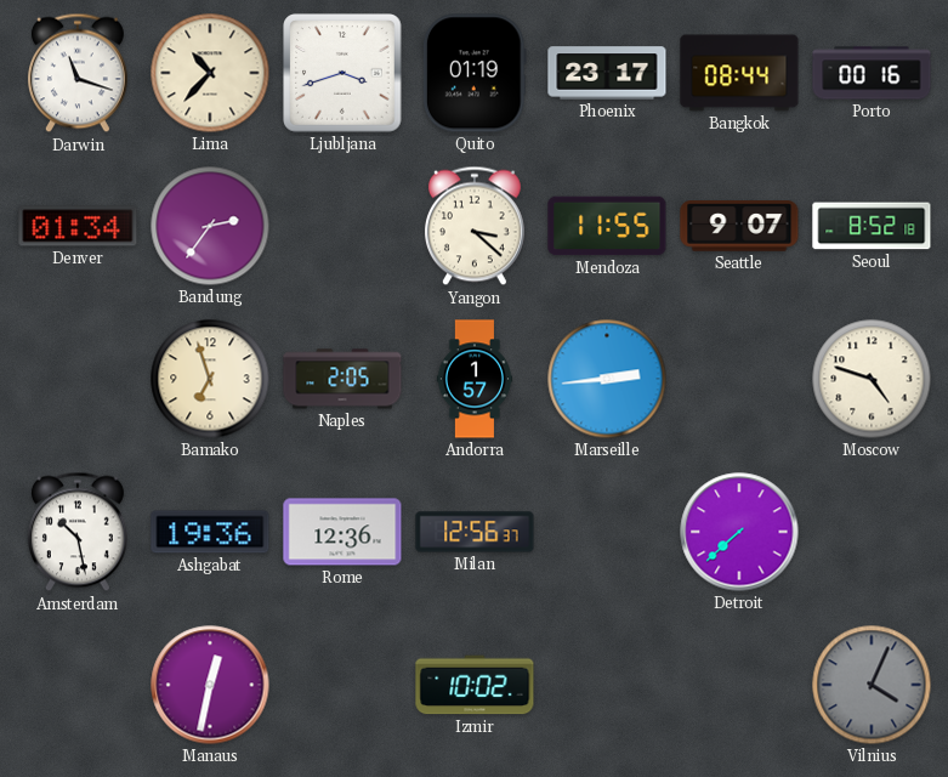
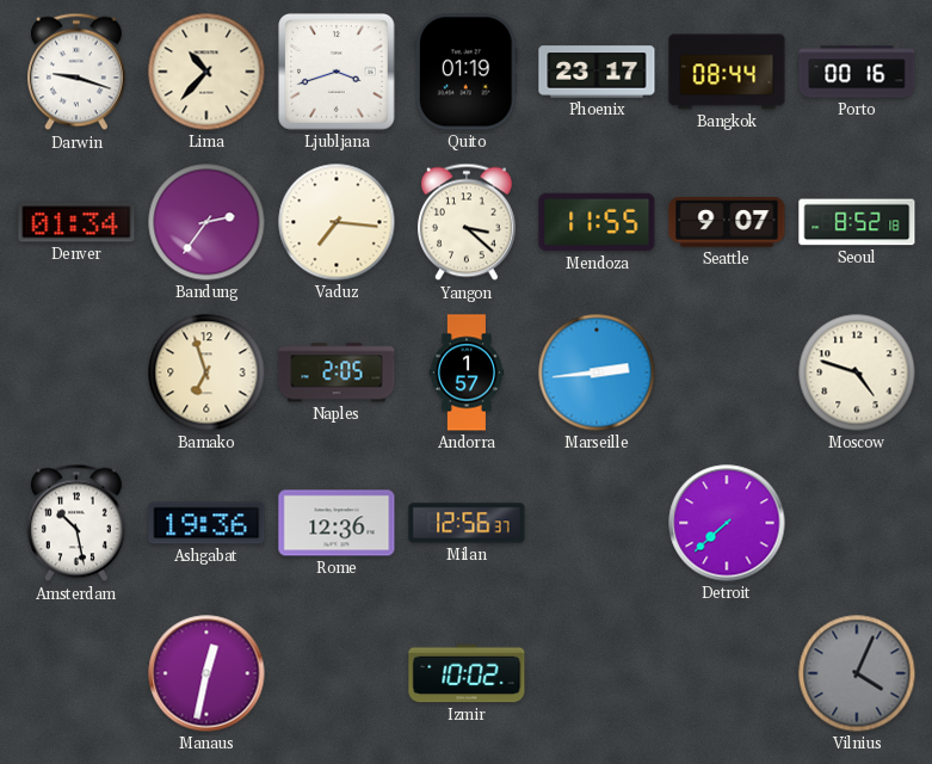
Darwin: 11:18 -> 9:18
Vaduz: none -> 7:16
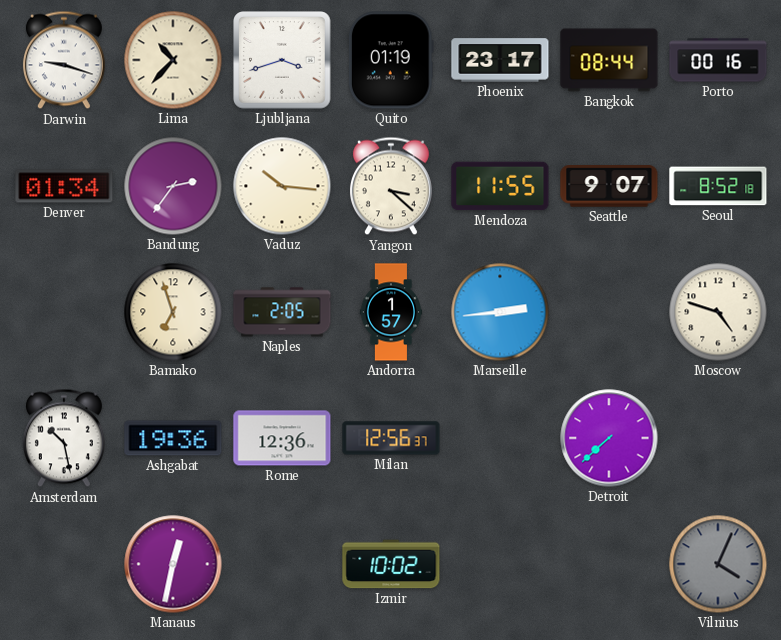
Vaduz: 7:16 -> 10:16
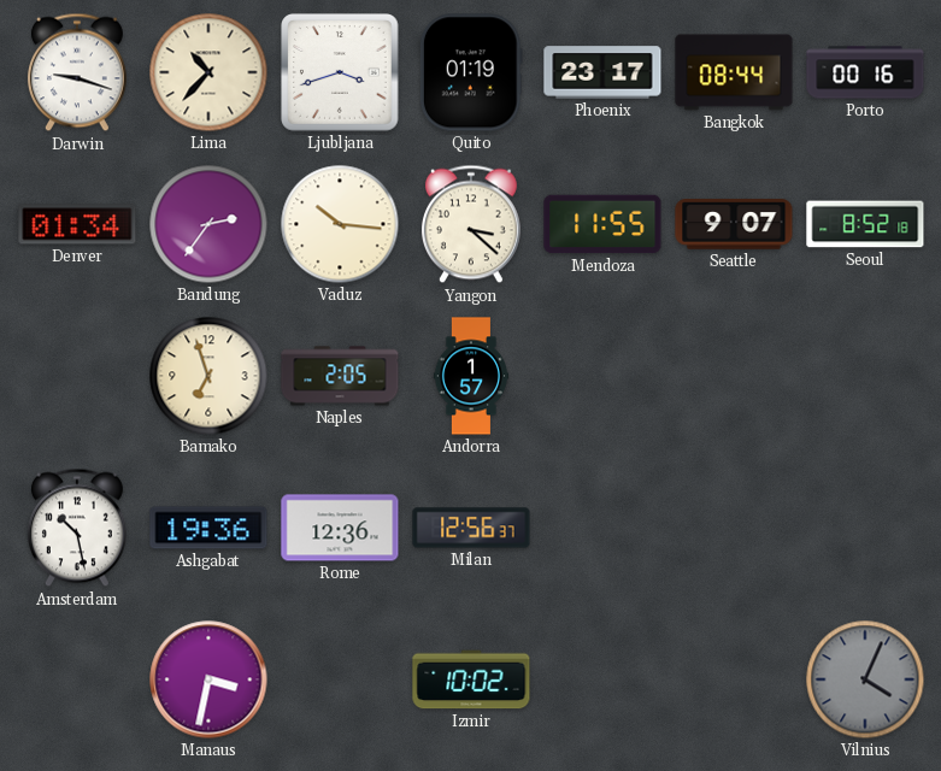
Marseille: 2:44 -> none
Moscow: 4:48 -> none
Detroit: 7:38 -> none
Manaus: 12:32 -> 3:32
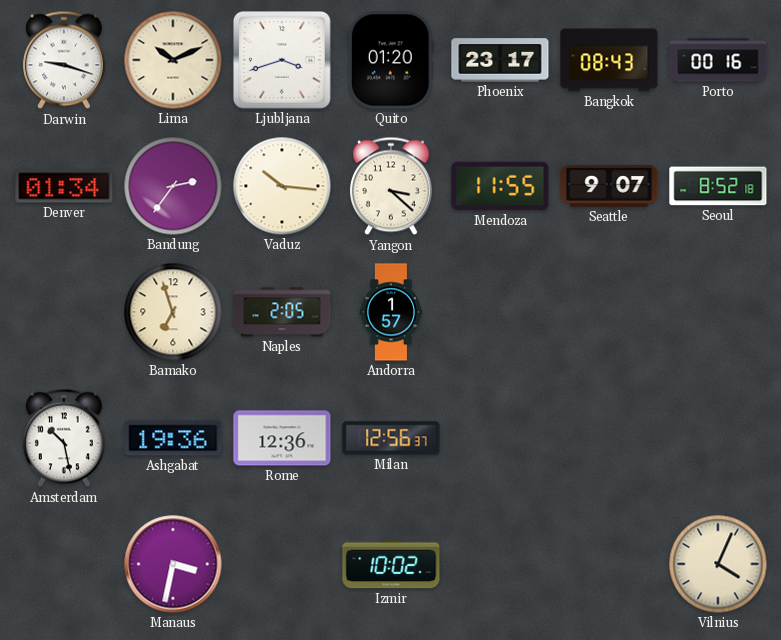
Lima: 10:37 -> 10:11
Quito: 01:19 -> 01:20
Bangkok: 08:44 -> 08:43
Vilnius dial: grey -> cream
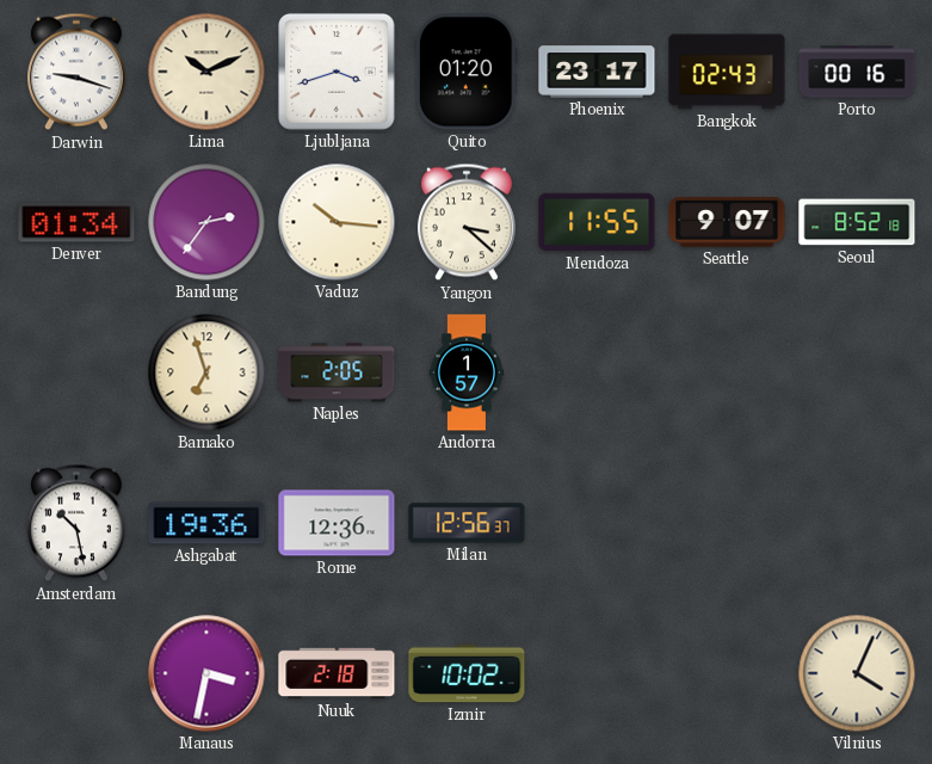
Bangkok: 08:43 -> 02:43
Nuuk: none -> 2:18
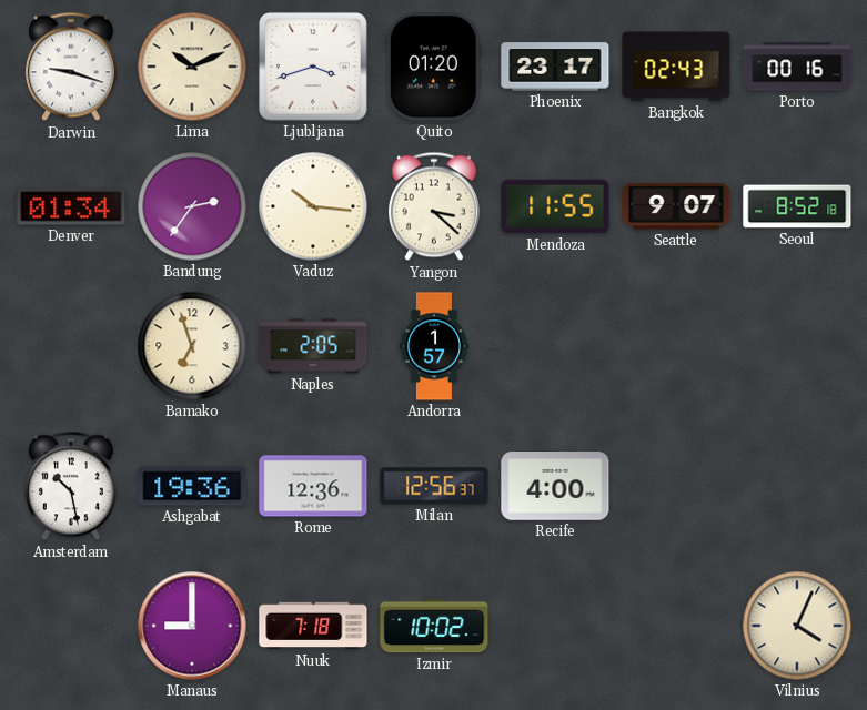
Recife: none -> 4:00
Manaus: 3:32 -> 9:00
Nuuk: 2:18 -> 7:18
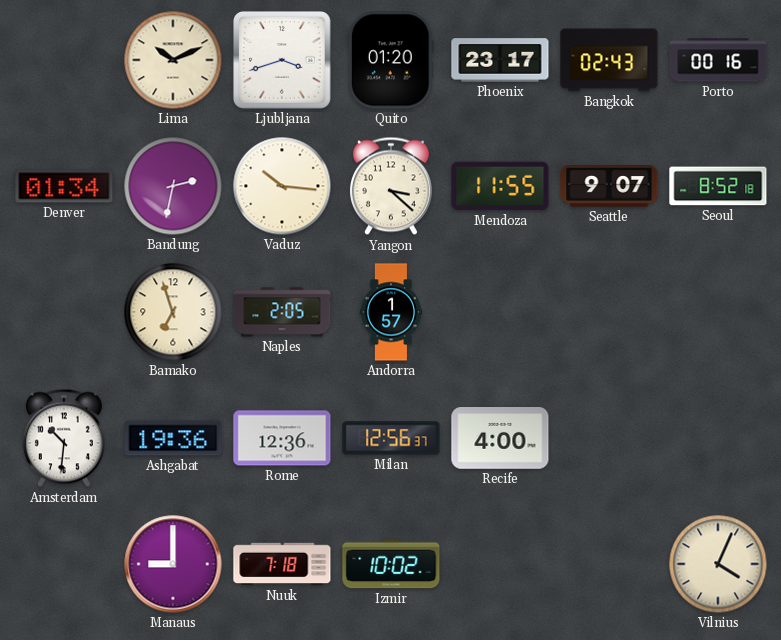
Darwin: 9:18 -> none
Bandung: 2:36 -> 2:32
Amsterdam: 10:28 -> 10:31
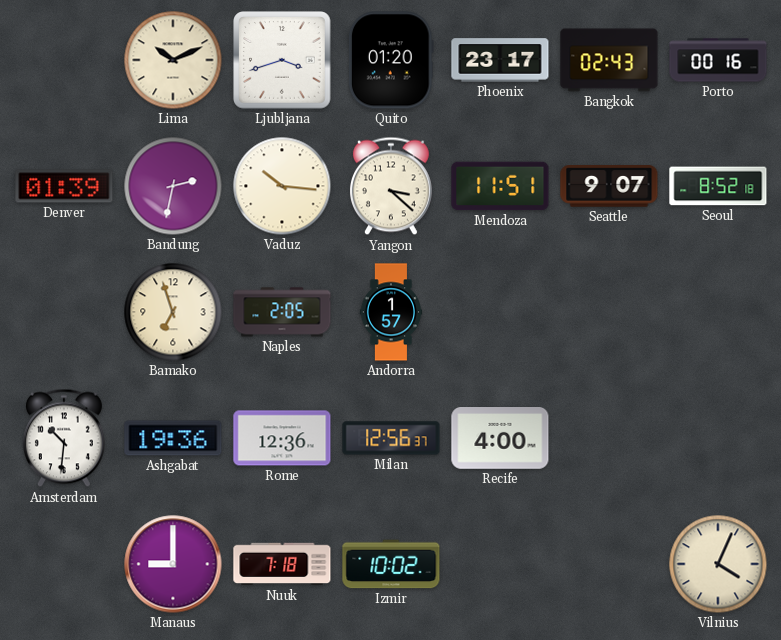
Denver: 01:34 -> 01:39
Mendoza: 11:55 -> 11:51
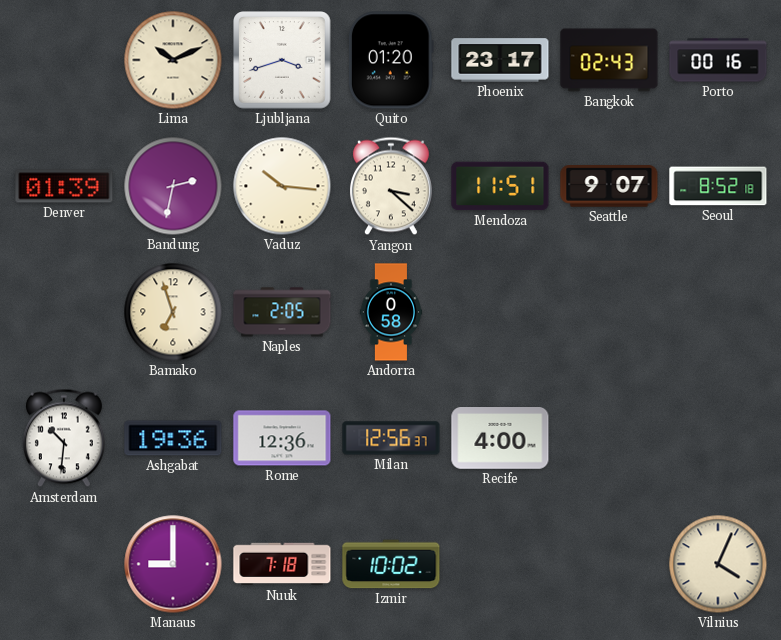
Andorra: 1:57 -> 0:58
